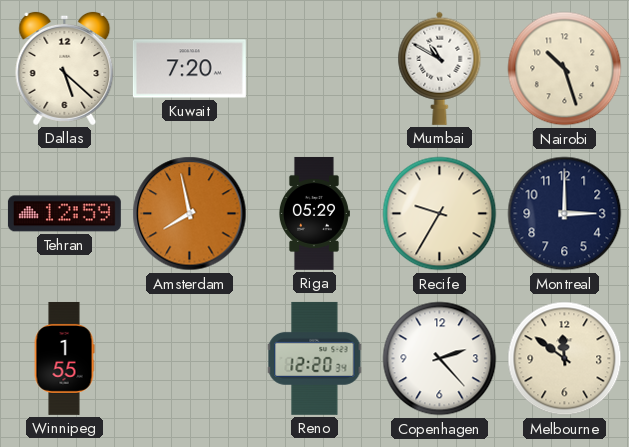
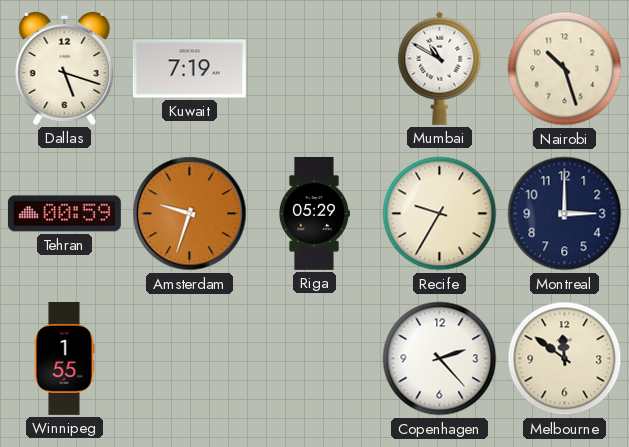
Dallas: 5:22 -> 5:18
Kuwait: 7:20 -> 7:19
Tehran: 12:59 -> 00:59
Amsterdam: 7:58 -> 9:33
Reno: 12:20 -> none
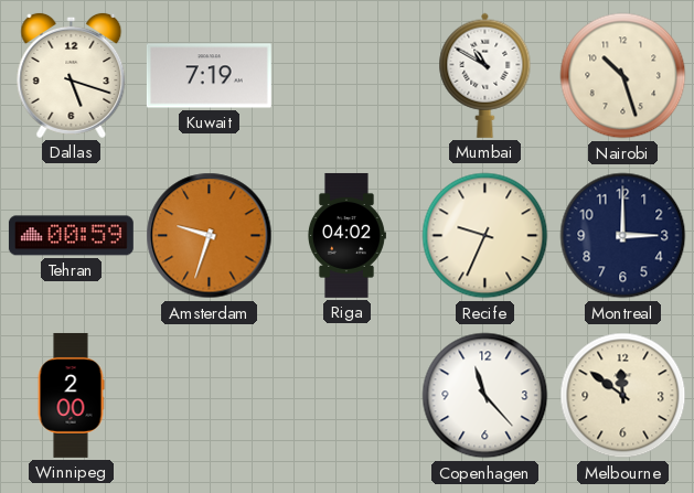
Riga: 05:29 -> 04:02
Recife: 9:35 -> 9:34
Winnipeg: 1:55 -> 2:00
Copenhagen: 2:23 -> 11:23
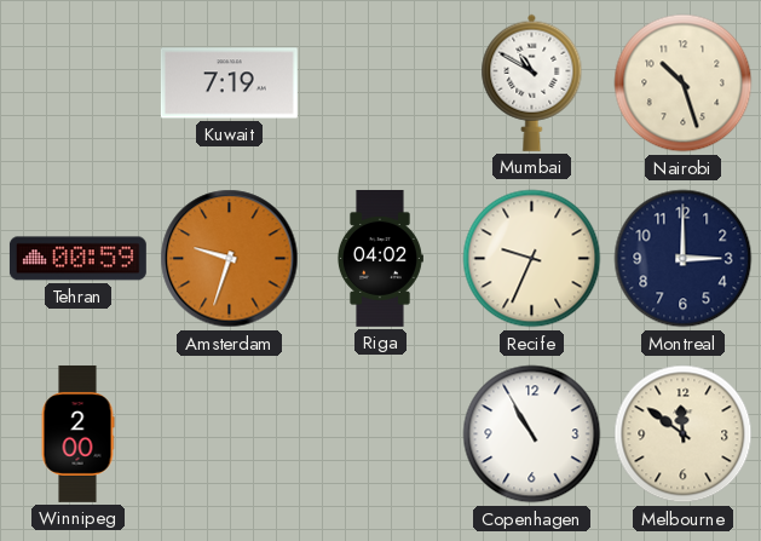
Dallas: 5:18 -> none
Copenhagen: 11:23 -> 10:55
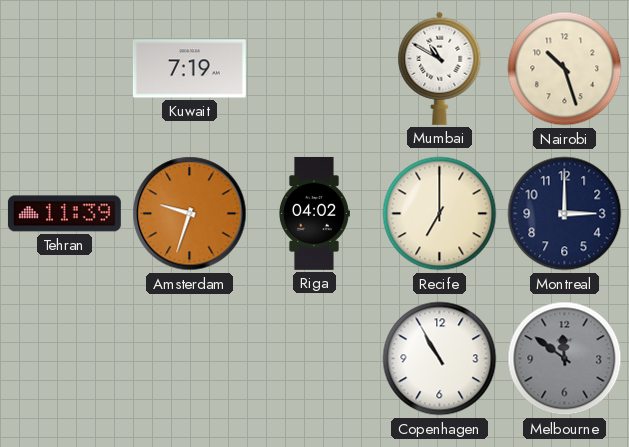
Tehran: 00:59 -> 11:39
Recife: 9:34 -> 7:00
Winnipeg: 2:00 -> none
Melbourne dial: cream -> grey
